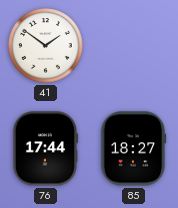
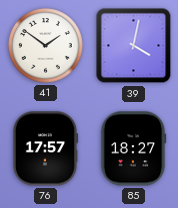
39: none -> 4:02
76: 17:44 -> 17:57
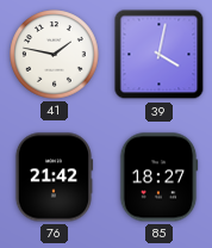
41: 1:51 -> 1:47
76: 17:57 -> 21:42
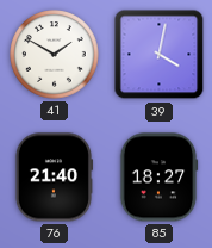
41: 1:47 -> 1:50
76: 21:42 -> 21:40
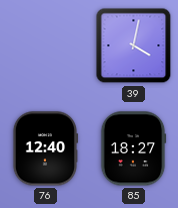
41: 1:50 -> none
76: 21:40 -> 12:40
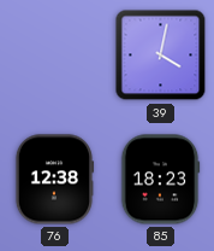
76: 12:40 -> 12:38
85: 18:27 -> 18:23
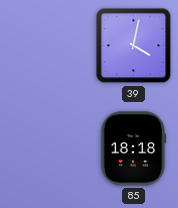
76: 12:38 -> none
85: 18:23 -> 18:18
